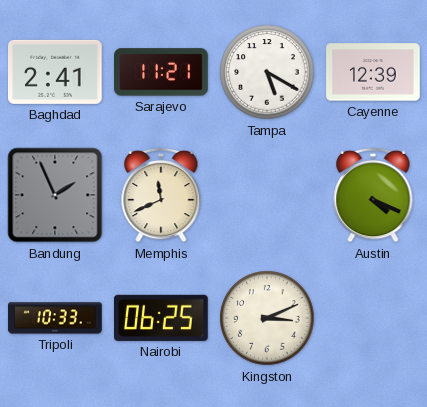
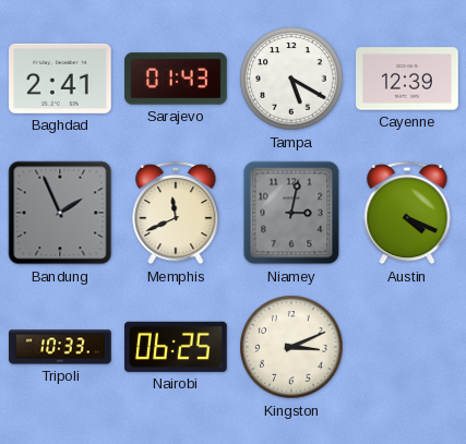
Sarajevo: 11:21 -> 01:43
Niamey: none -> 3:02
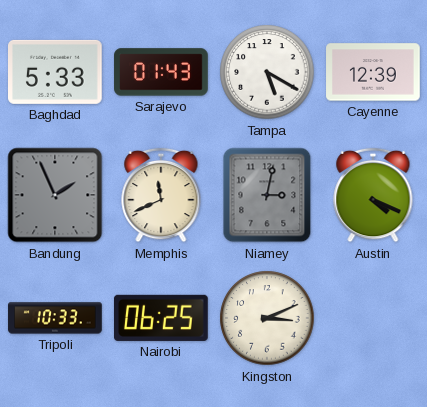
Baghdad: 2:41 -> 5:33
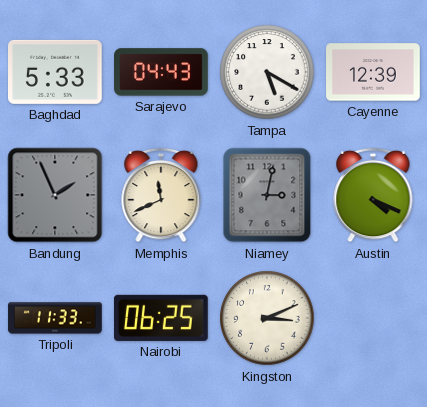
Sarajevo: 01:43 -> 04:43
Tripoli: 10:33 -> 11:33
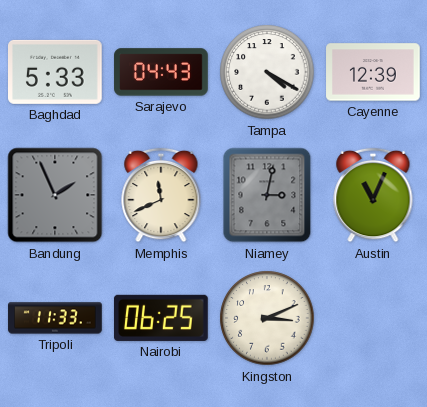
Tampa: 5:20 -> 4:20
Austin: 4:19 -> 11:04
